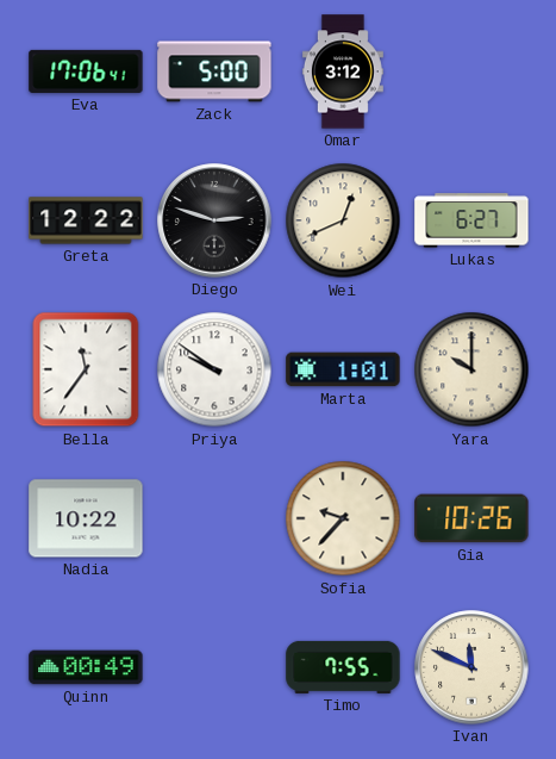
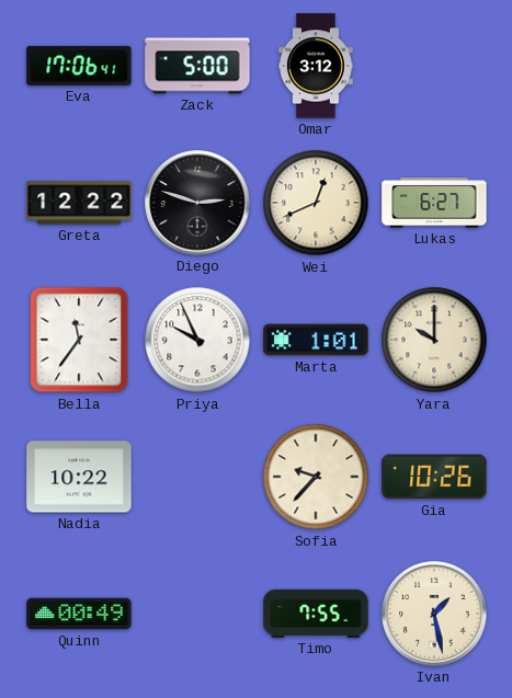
Priya: 9:51 -> 9:56
Ivan: 11:49 -> 1:28
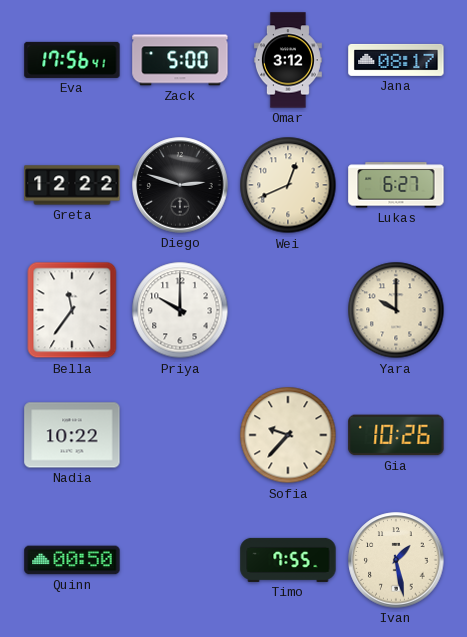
Eva: 17:06 -> 17:56
Jana: none -> 08:17
Priya: 9:56 -> 10:00
Marta: 1:01 -> none
Quinn: 00:49 -> 00:50
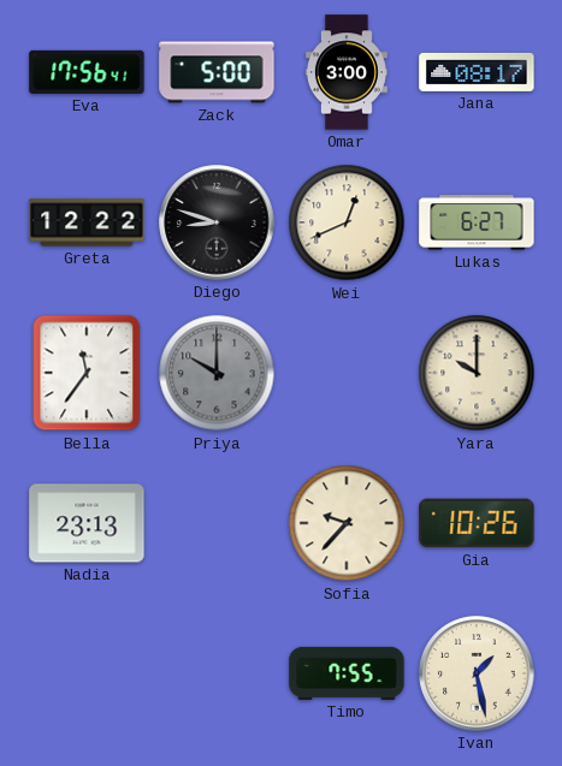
Omar: 3:12 -> 3:00
Diego: 2:48 -> 8:48
Priya dial: white -> grey
Nadia: 10:22 -> 23:13
Quinn: 00:50 -> none
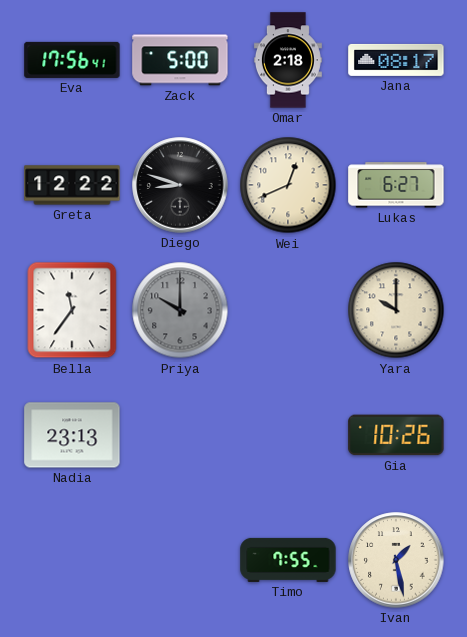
Omar: 3:00 -> 2:18
Sofia: 9:37 -> none
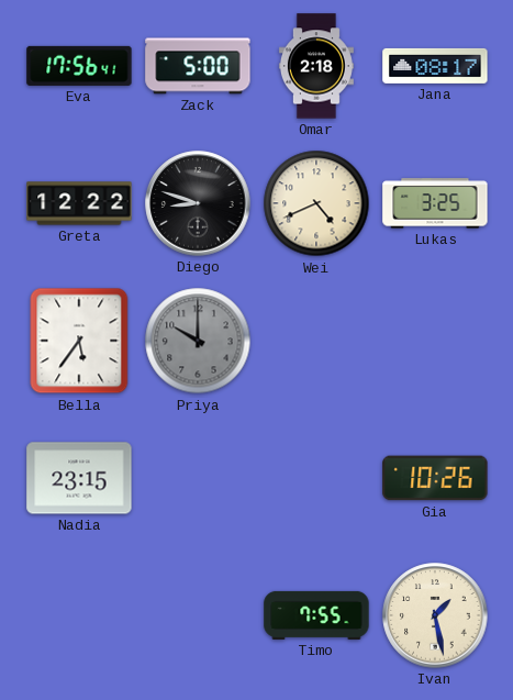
Wei: 12:41 -> 4:41
Lukas: 6:27 -> 3:25
Bella: 11:36 -> 5:36
Yara: 10:00 -> none
Nadia: 23:13 -> 23:15
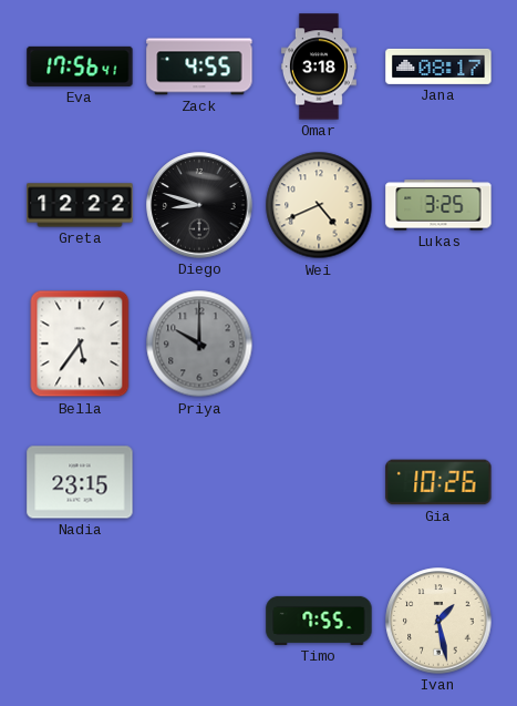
Zack: 5:00 -> 4:55
Omar: 2:18 -> 3:18
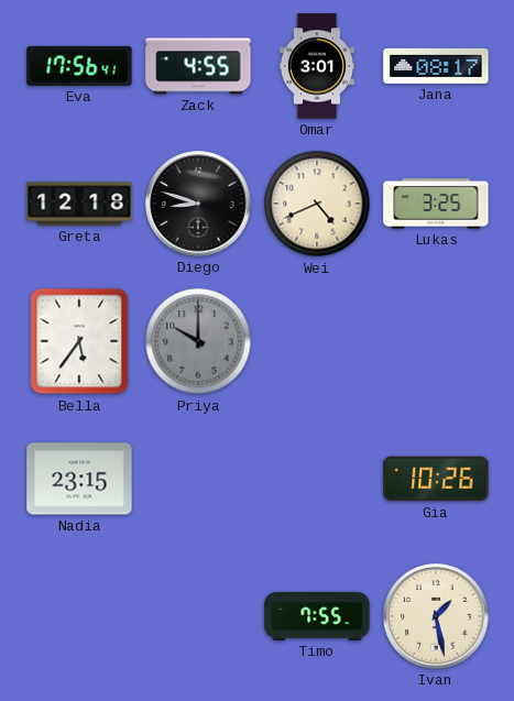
Omar: 3:18 -> 3:01
Greta: 12:22 -> 12:18
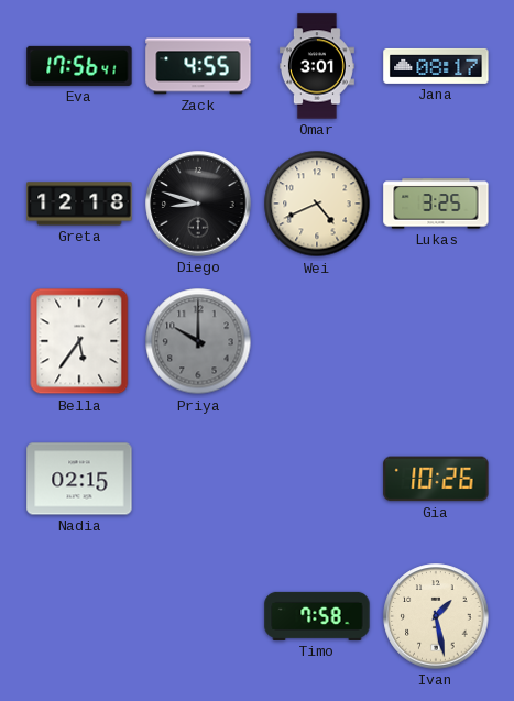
Nadia: 23:15 -> 02:15
Timo: 7:55 -> 7:58
